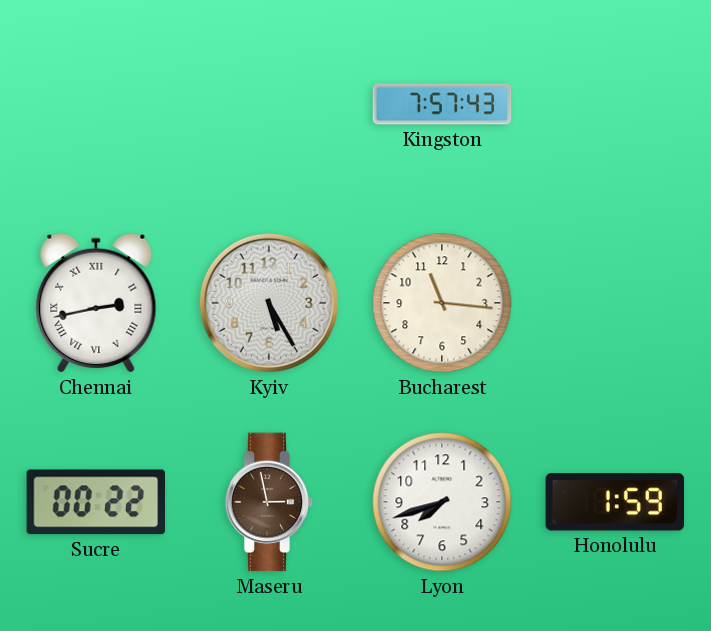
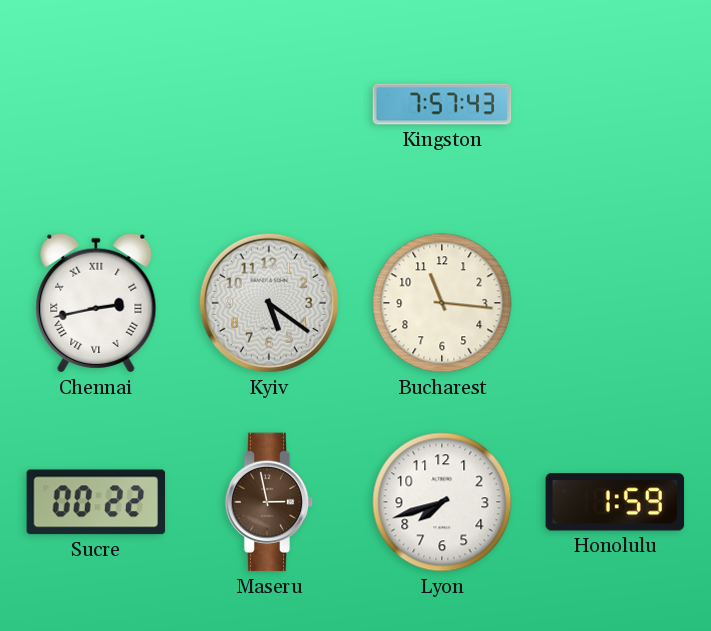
Kyiv: 5:25 -> 5:21
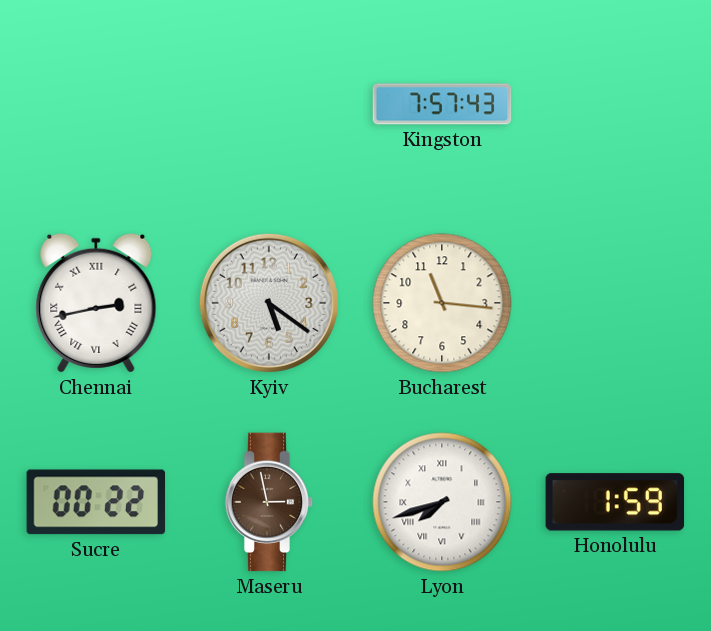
Lyon numerals: Arabic -> Roman
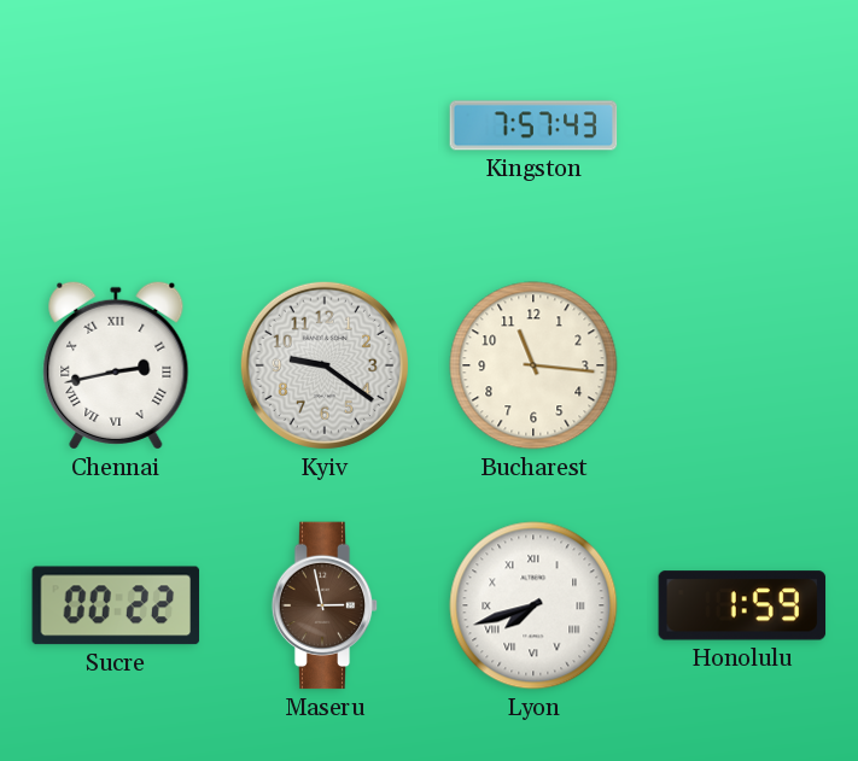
Kyiv: 5:21 -> 9:21
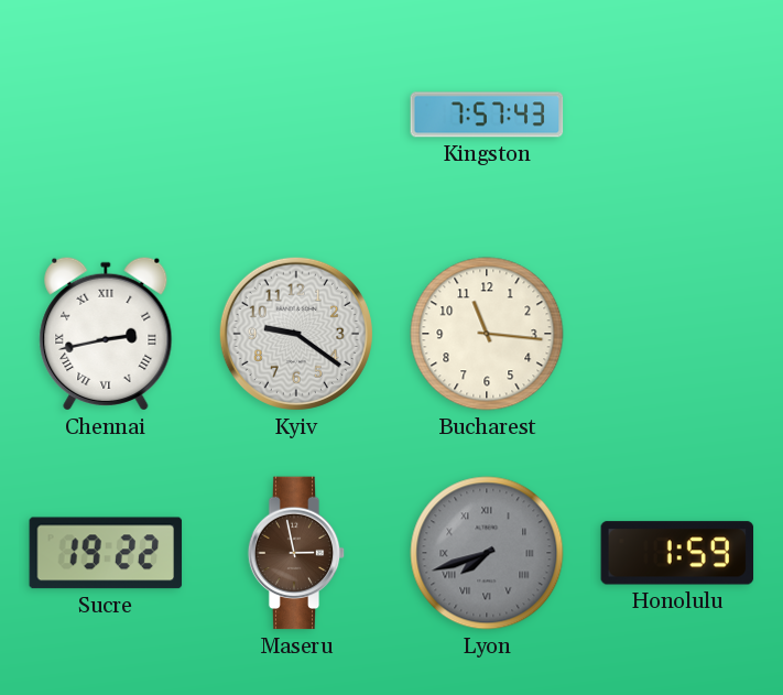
Sucre: 00:22 -> 19:22
Lyon dial: white -> grey
